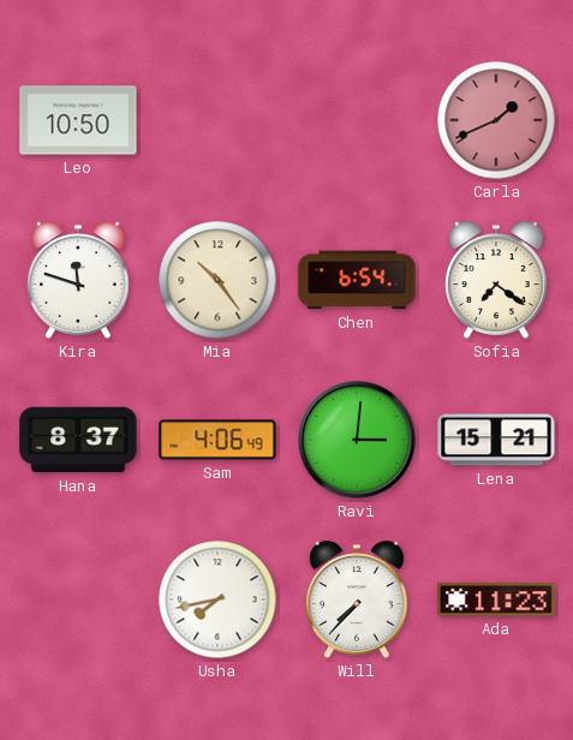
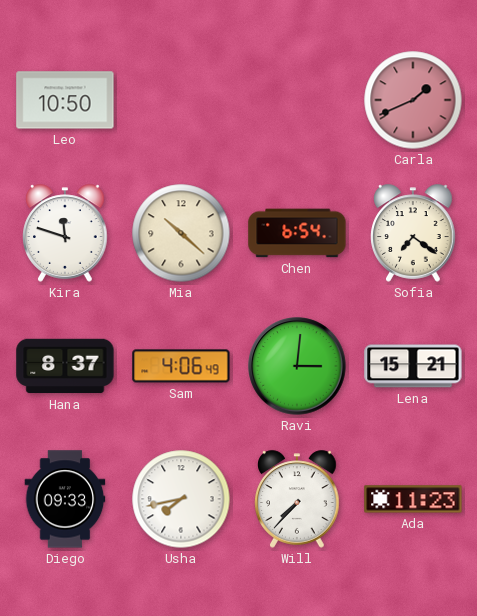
Mia: 10:24 -> 10:22
Diego: none -> 09:33
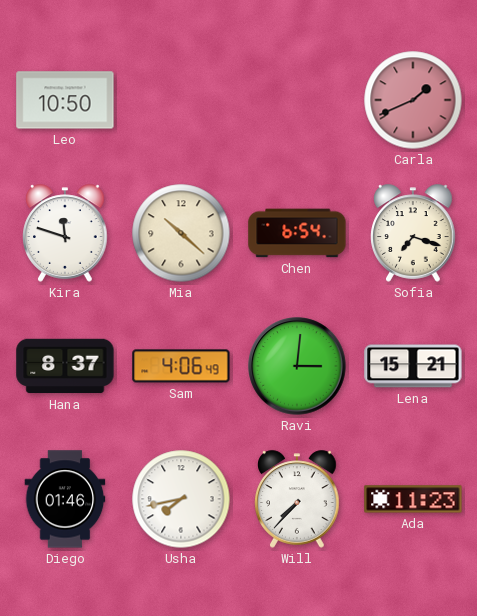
Sofia: 7:21 -> 7:18
Diego: 09:33 -> 01:46
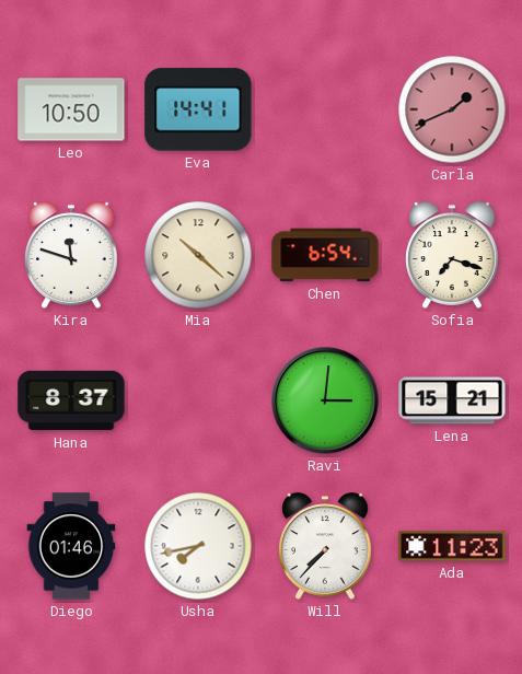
Eva: none -> 14:41
Sam: 4:06 -> none
